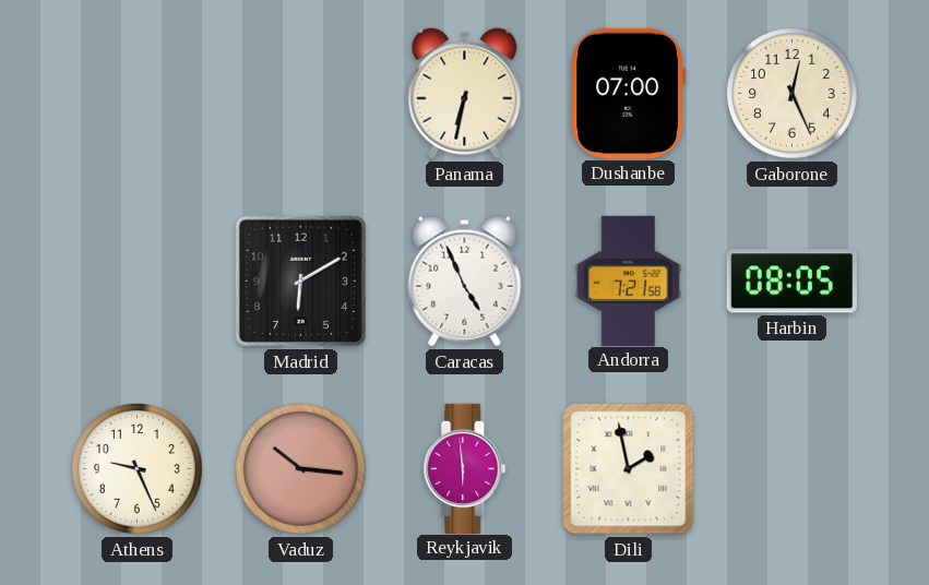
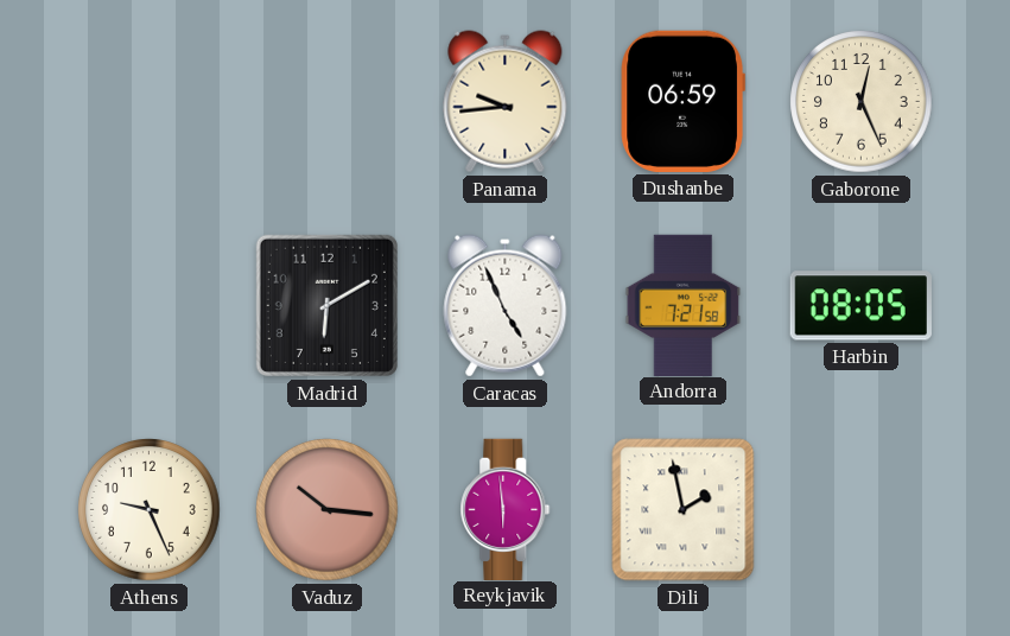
Panama: 6:32 -> 9:44
Dushanbe: 07:00 -> 06:59
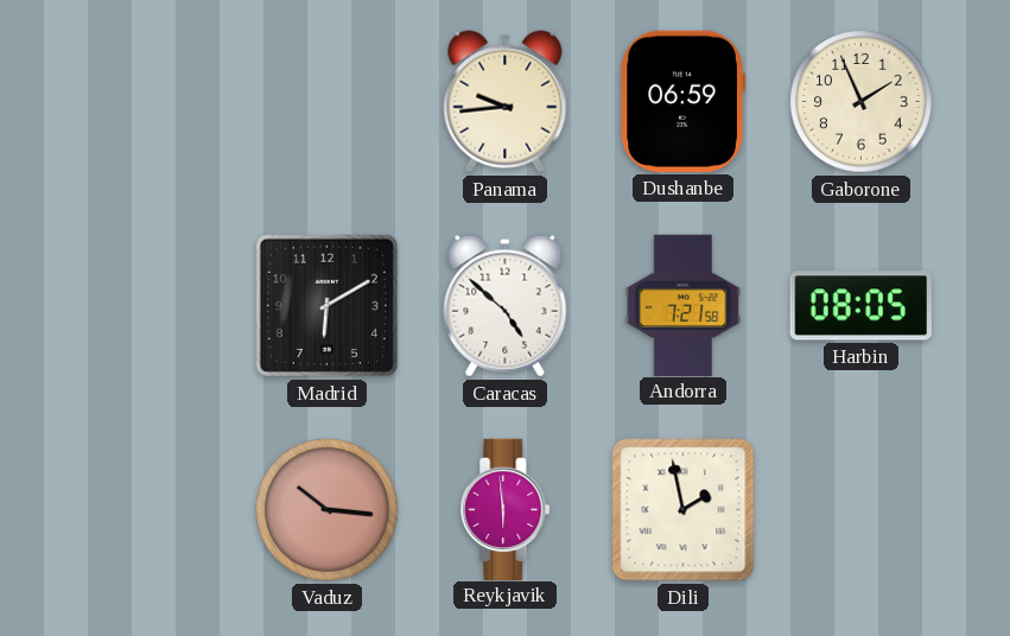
Gaborone: 12:26 -> 1:56
Caracas: 4:56 -> 4:52
Athens: 9:26 -> none
